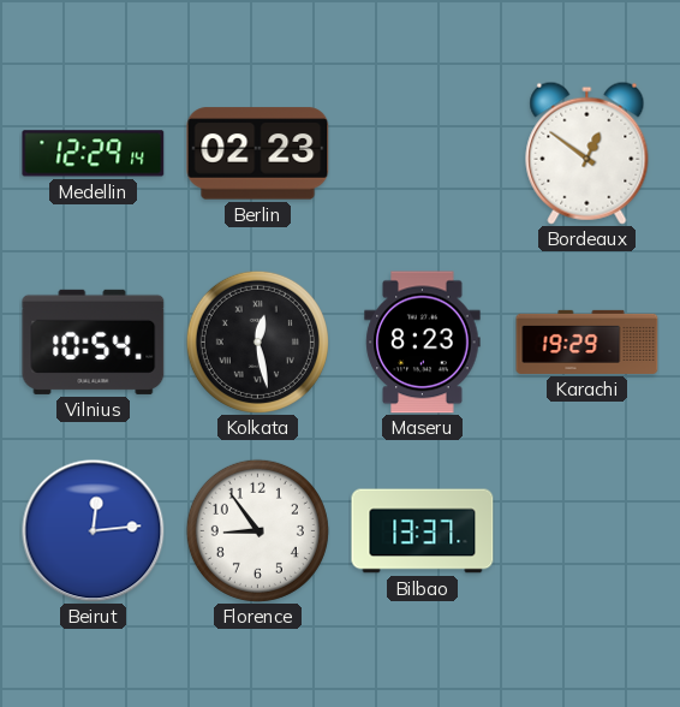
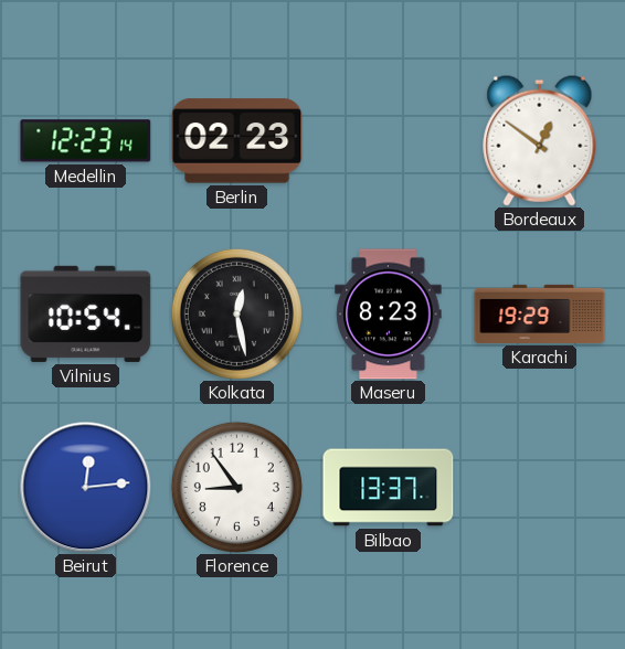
Medellin: 12:29 -> 12:23
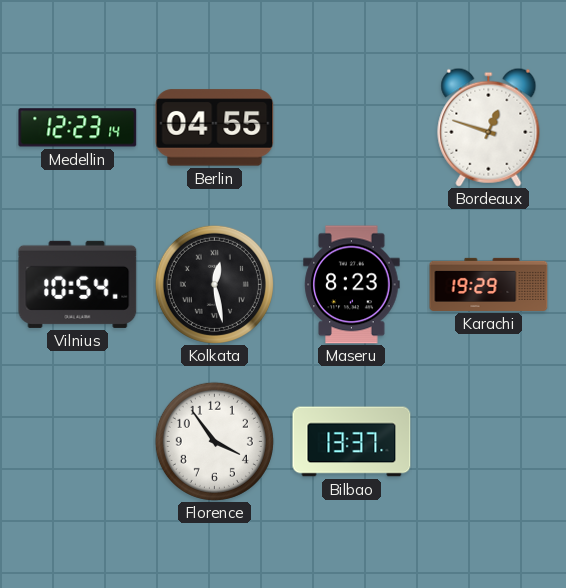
Berlin: 02:23 -> 04:55
Bordeaux: 12:51 -> 12:48
Beirut: 12:14 -> none
Florence: 8:54 -> 3:54
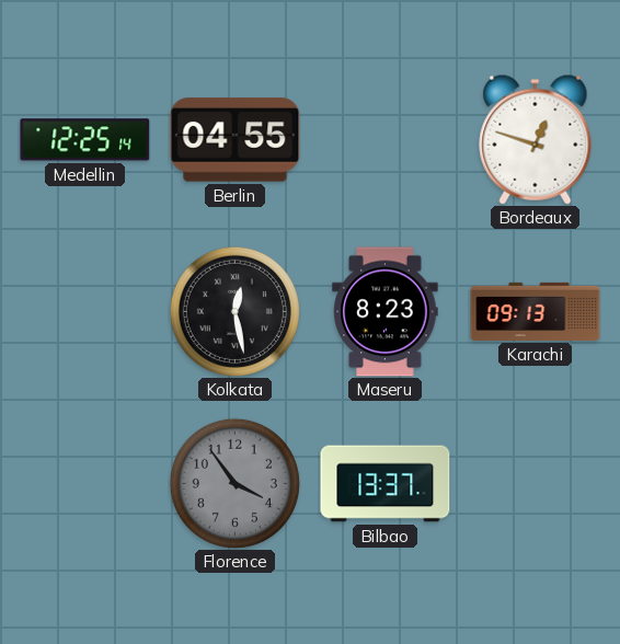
Medellin: 12:23 -> 12:25
Vilnius: 10:54 -> none
Karachi: 19:29 -> 09:13
Florence dial: white -> grey
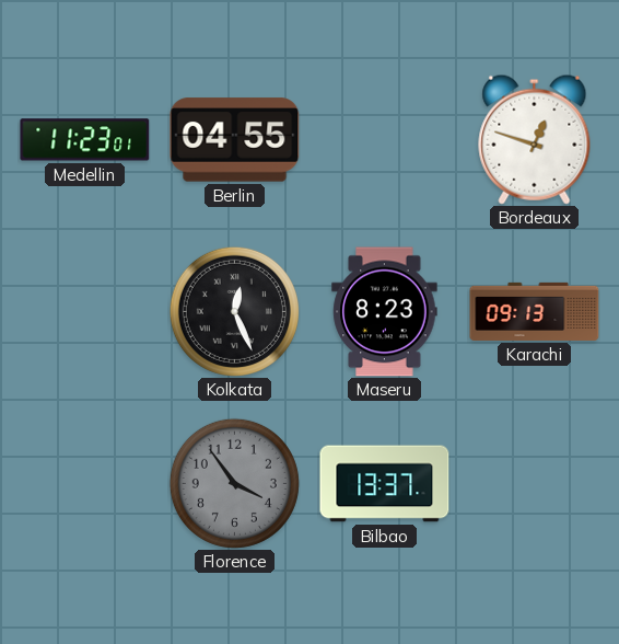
Medellin: 12:25 -> 11:23
Kolkata: 12:28 -> 12:26
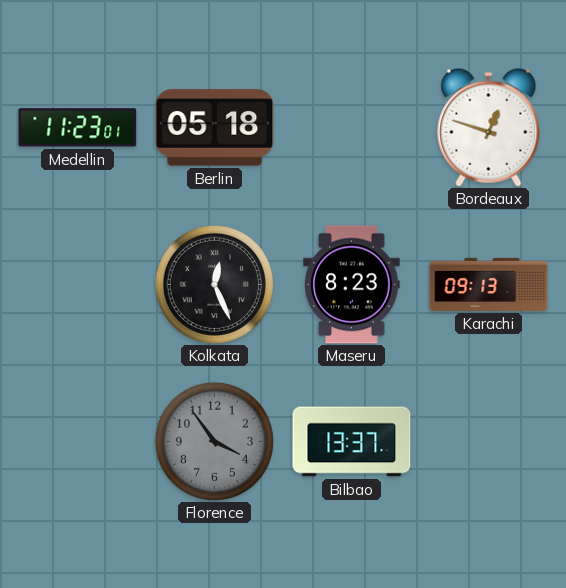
Berlin: 04:55 -> 05:18
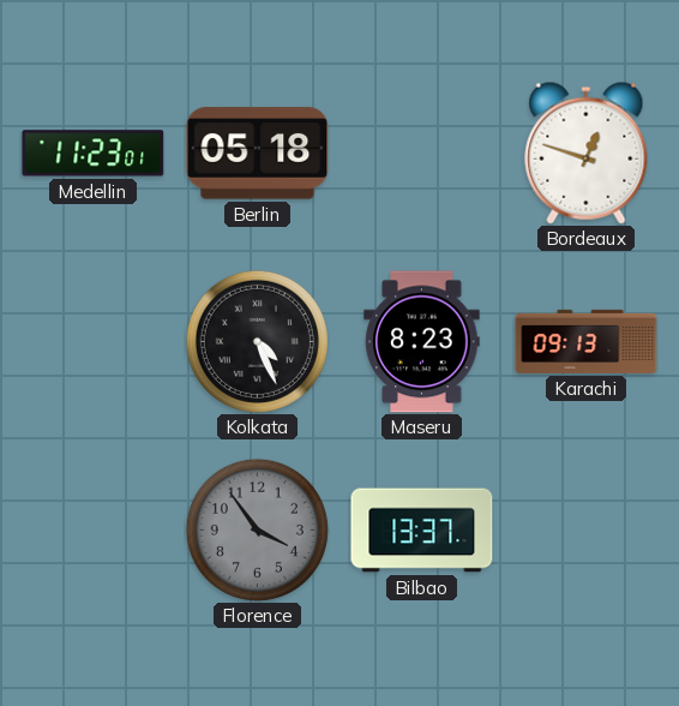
Kolkata: 12:26 -> 4:26
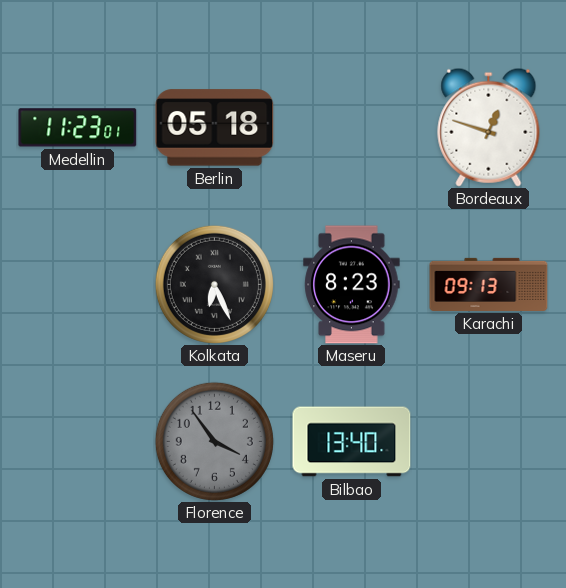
Kolkata: 4:26 -> 6:26
Bilbao: 13:37 -> 13:40
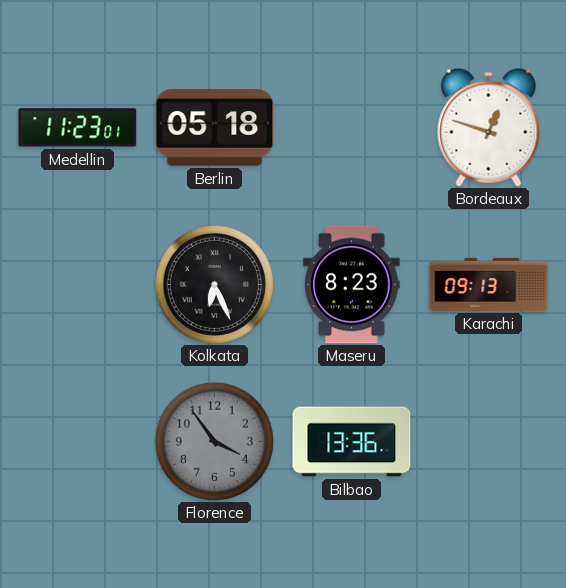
Bilbao: 13:40 -> 13:36
